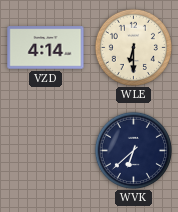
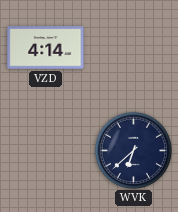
WLE: 6:30 -> none
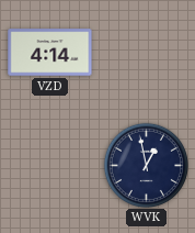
WVK: 6:38 -> 12:58
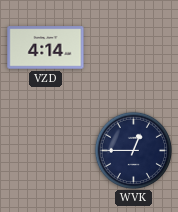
WVK: 12:58 -> 12:45
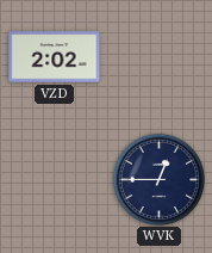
VZD: 4:14 -> 2:02
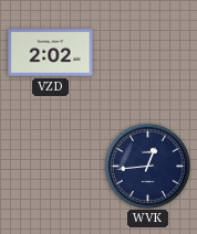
WVK: 12:45 -> 12:44
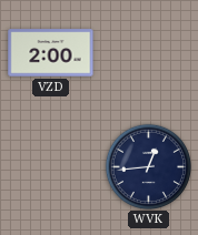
VZD: 2:02 -> 2:00
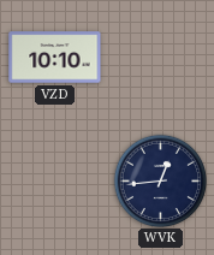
VZD: 2:00 -> 10:10
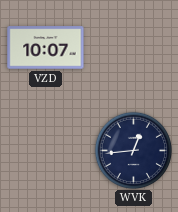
VZD: 10:10 -> 10:07
